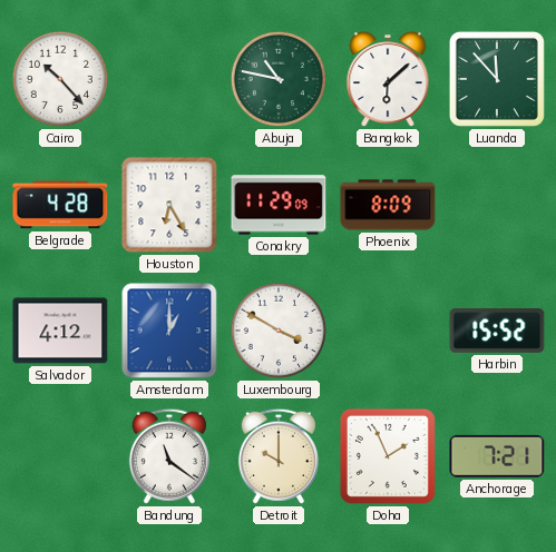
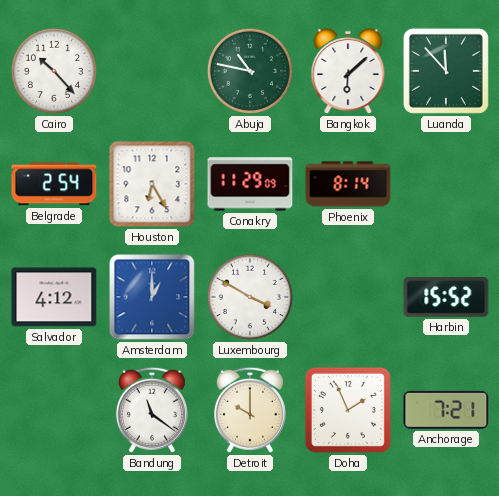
Belgrade: 4:28 -> 2:54
Phoenix: 8:09 -> 8:14
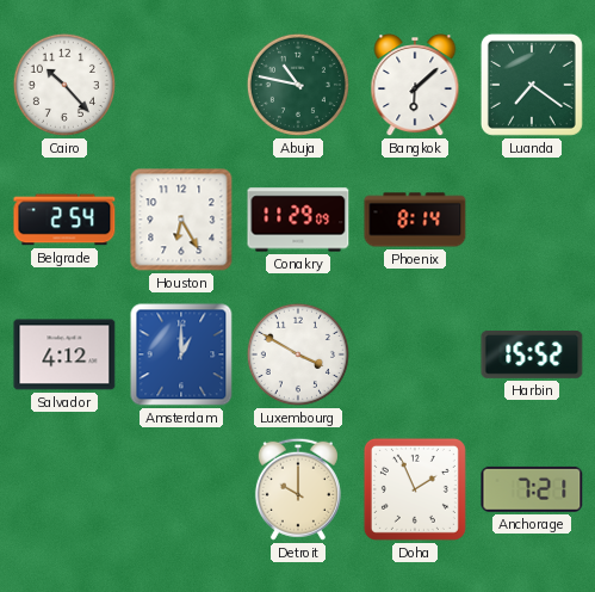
Luanda: 11:53 -> 7:21
Bandung: 11:21 -> none
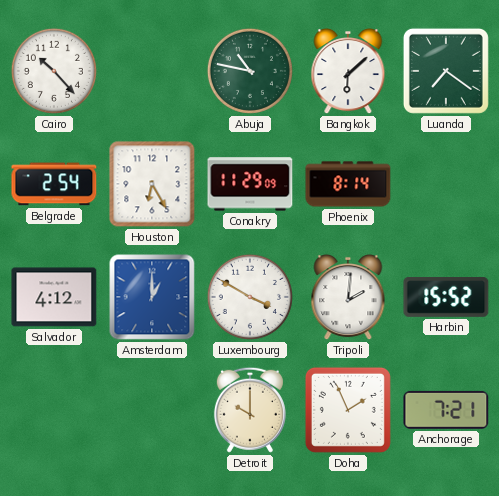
Tripoli: none -> 2:01
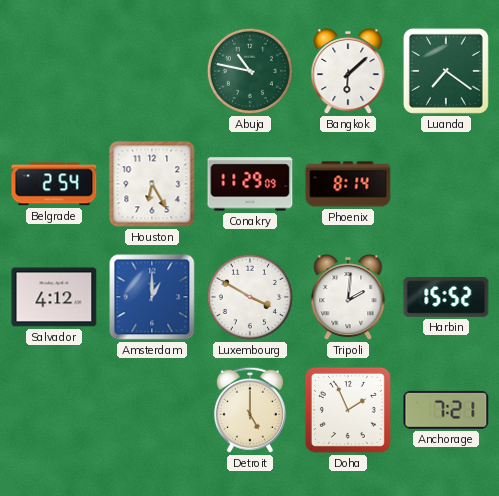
Cairo: 10:23 -> none
Detroit: 10:00 -> 5:00
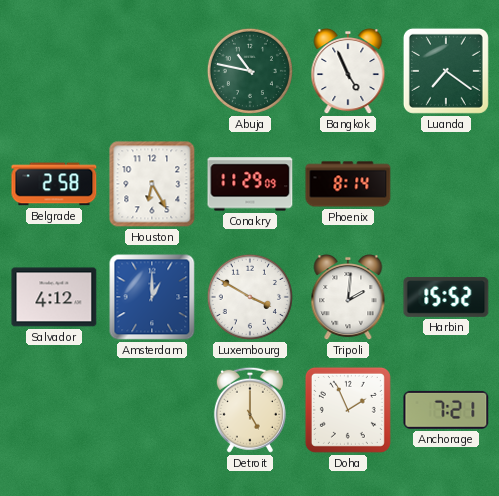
Bangkok: 6:08 -> 4:56
Belgrade: 2:54 -> 2:58
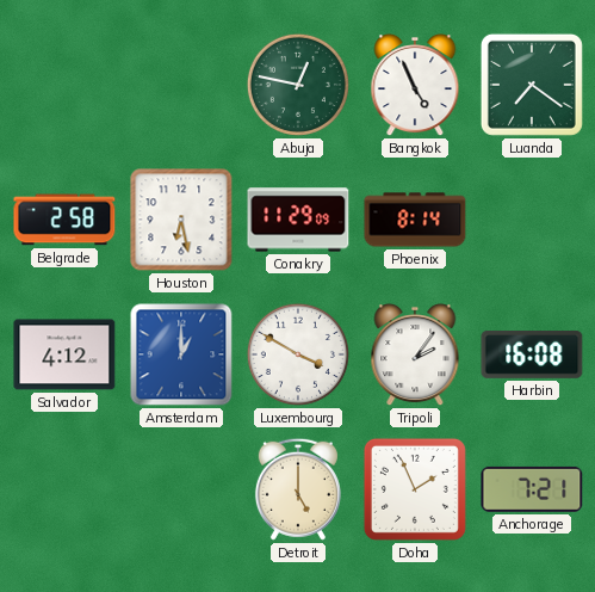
Abuja: 10:47 -> 12:47
Houston: 6:25 -> 6:28
Tripoli: 2:01 -> 2:06
Harbin: 15:52 -> 16:08
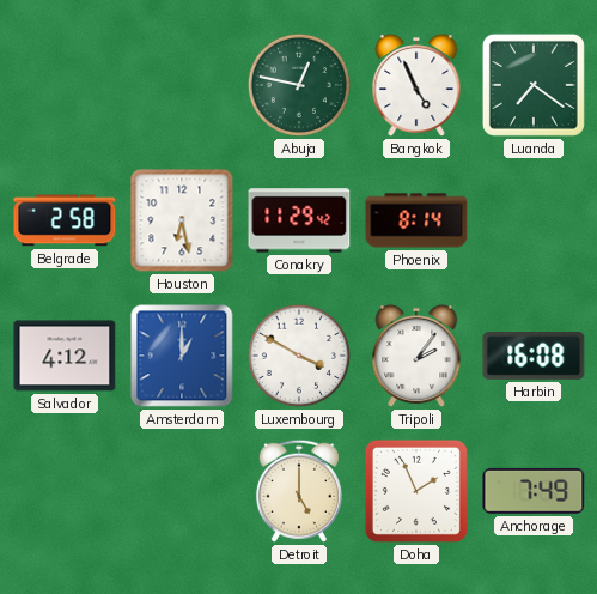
Conakry: 11:29:09 -> 11:29:42
Anchorage: 7:21 -> 7:49
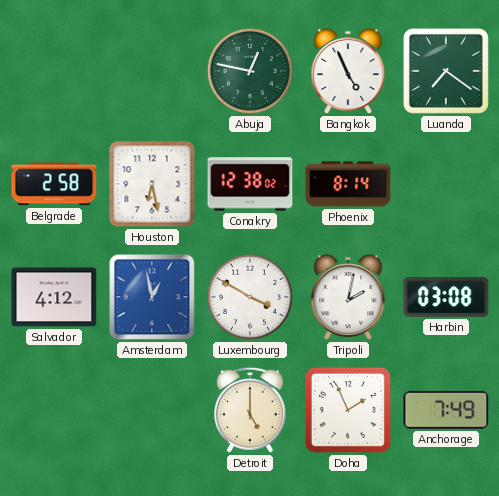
Conakry: 11:29 -> 12:38
Amsterdam: 1:00 -> 12:58
Tripoli: 2:06 -> 2:02
Harbin: 16:08 -> 03:08
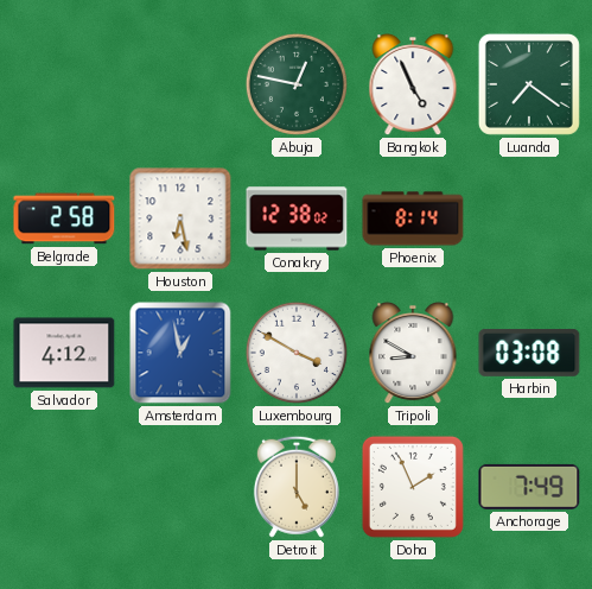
Tripoli: 2:02 -> 8:50
